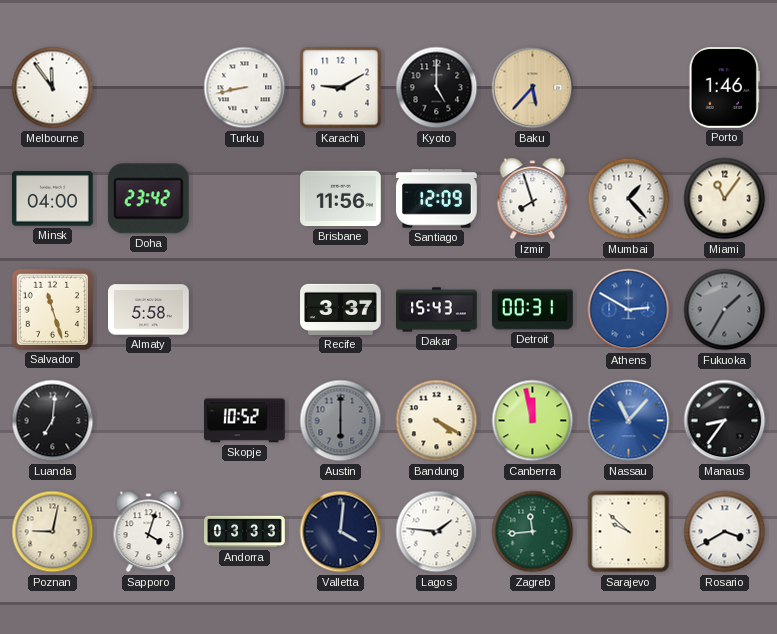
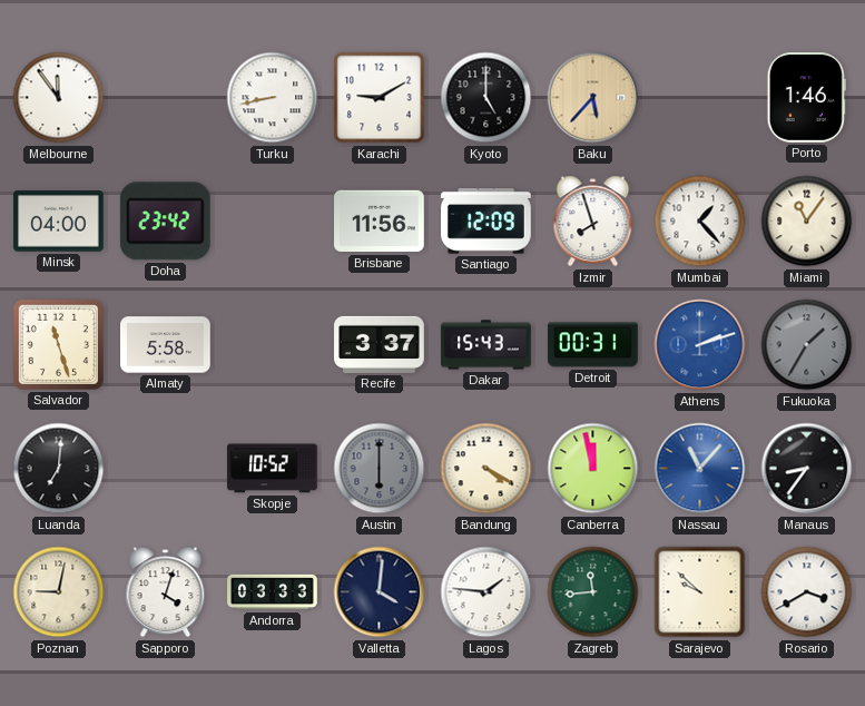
Athens: 2:50 -> 2:12
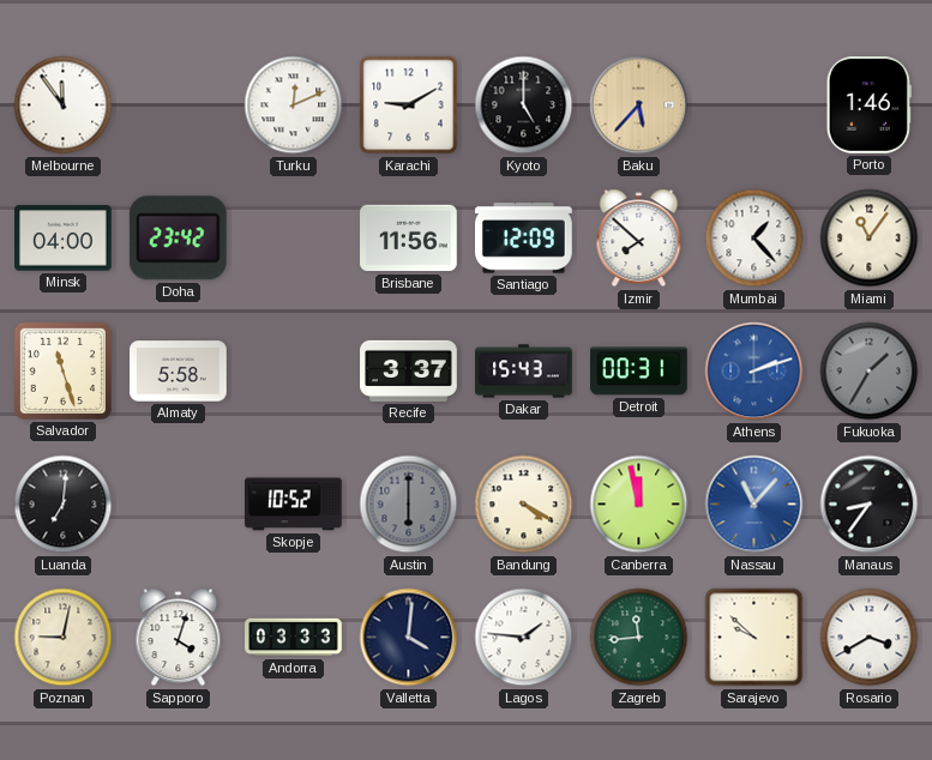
Turku: 8:43 -> 12:11
Izmir: 7:57 -> 7:52
